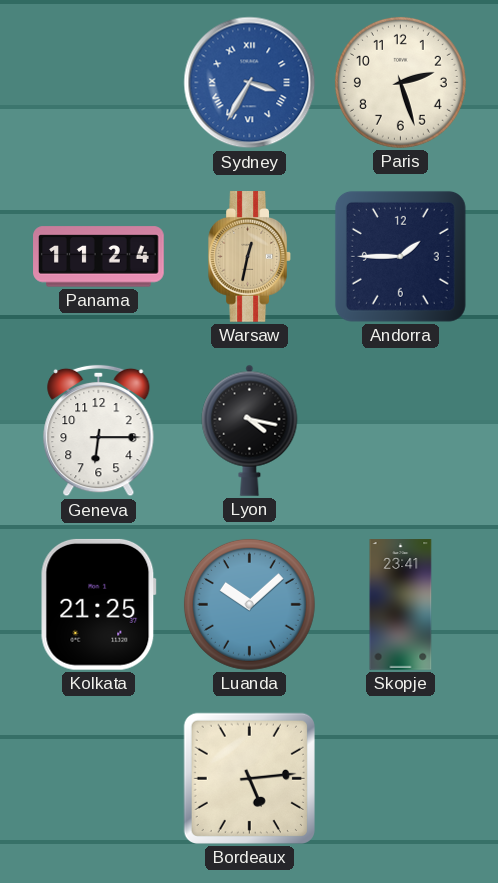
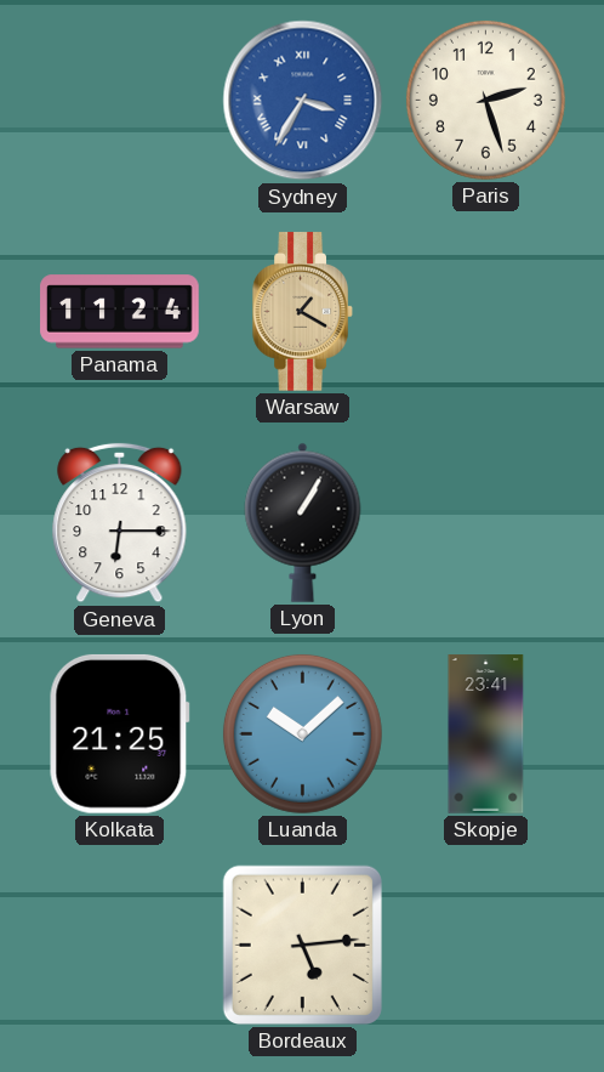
Warsaw: 12:32 -> 1:20
Andorra: 1:45 -> none
Lyon: 4:17 -> 1:05
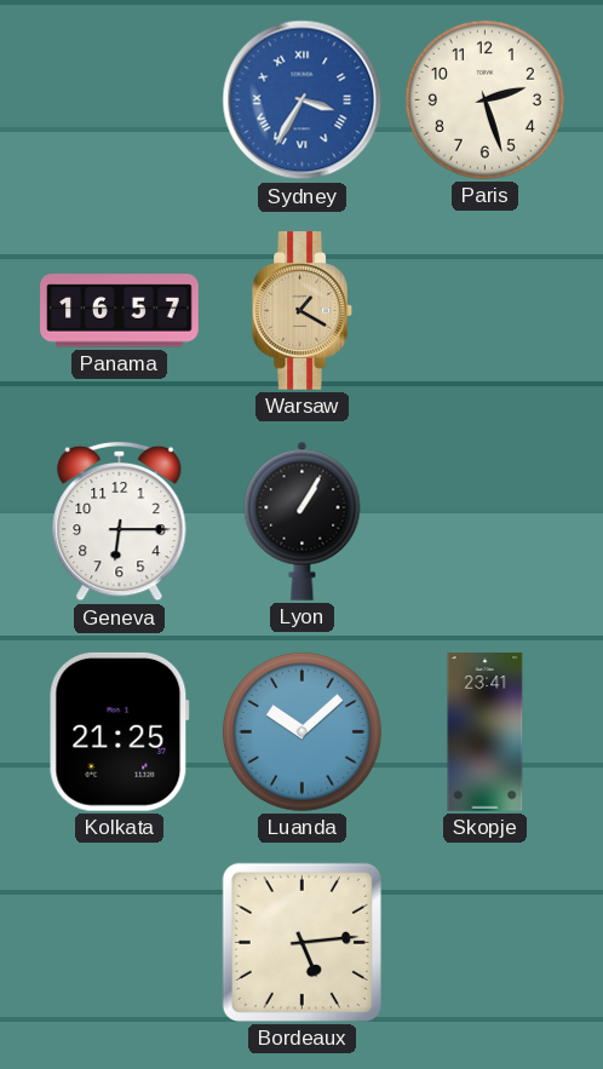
Panama: 11:24 -> 16:57
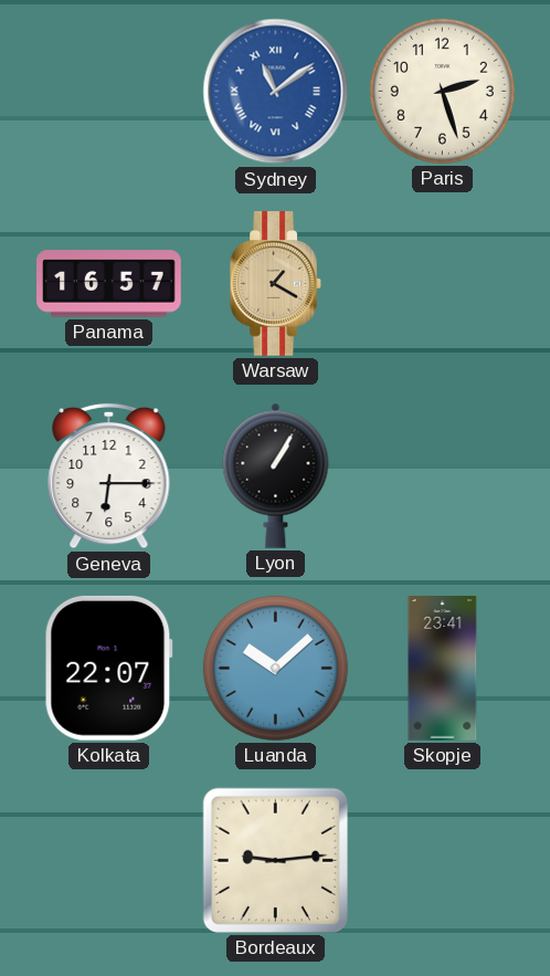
Sydney: 3:35 -> 11:09
Kolkata: 21:25 -> 22:07
Bordeaux: 5:14 -> 9:14
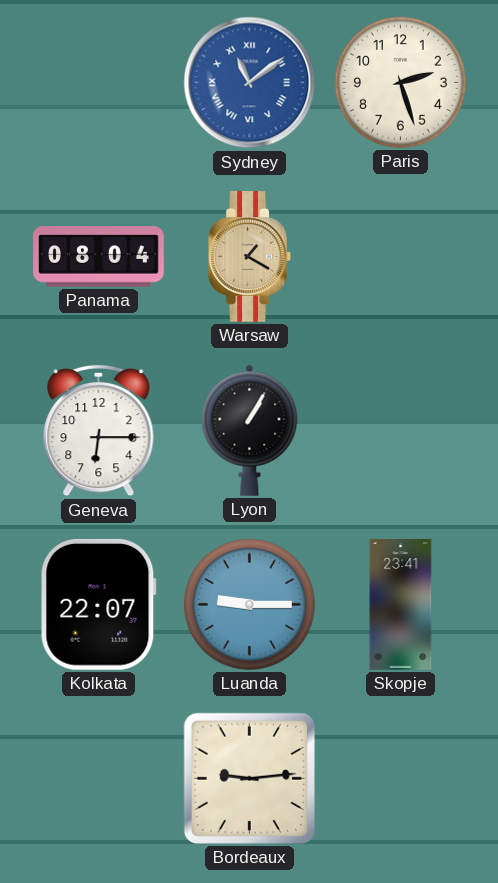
Panama: 16:57 -> 08:04
Luanda: 10:08 -> 9:15
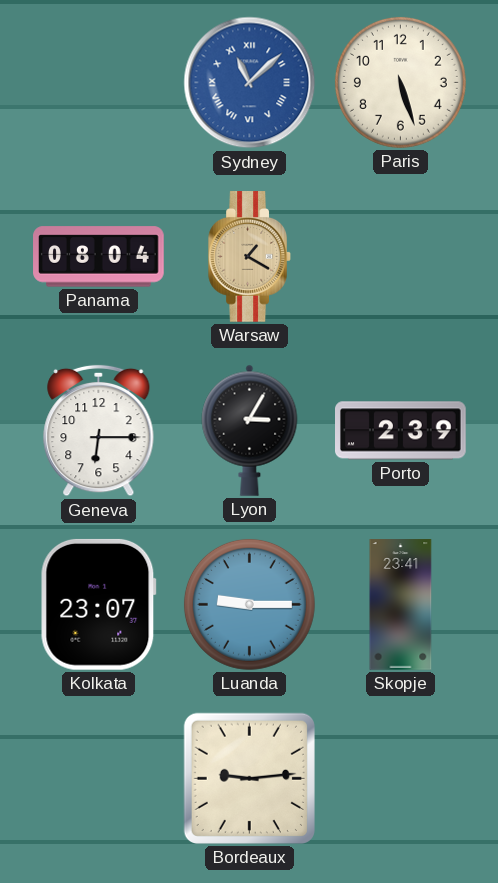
Sydney: 11:09 -> 11:08
Paris: 2:27 -> 5:27
Lyon: 1:05 -> 3:05
Porto: none -> 2:39
Kolkata: 22:07 -> 23:07
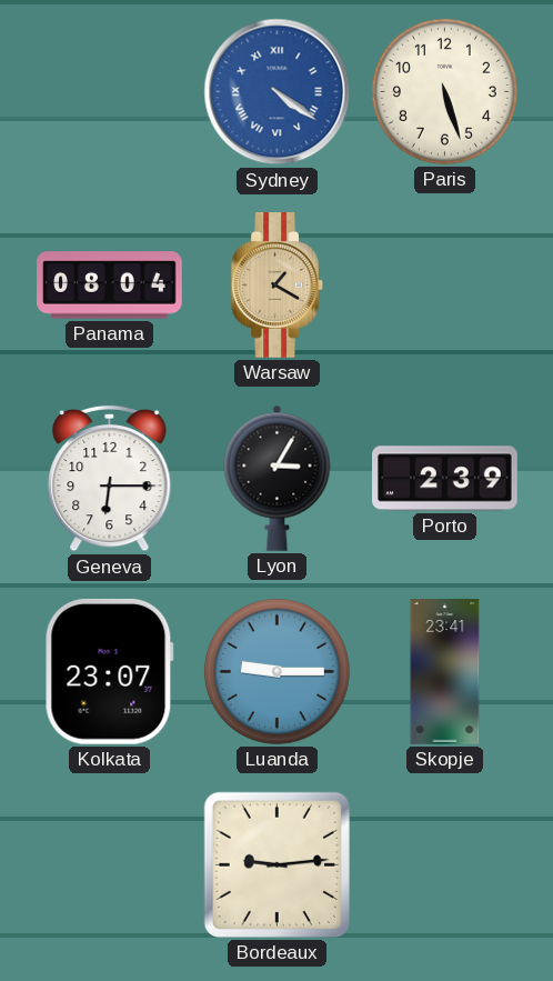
Sydney: 11:08 -> 4:21
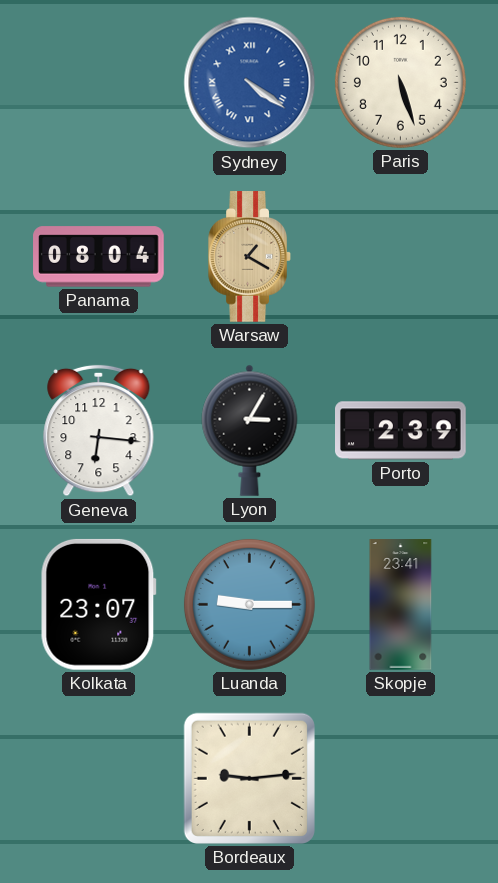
Geneva: 6:15 -> 6:16
